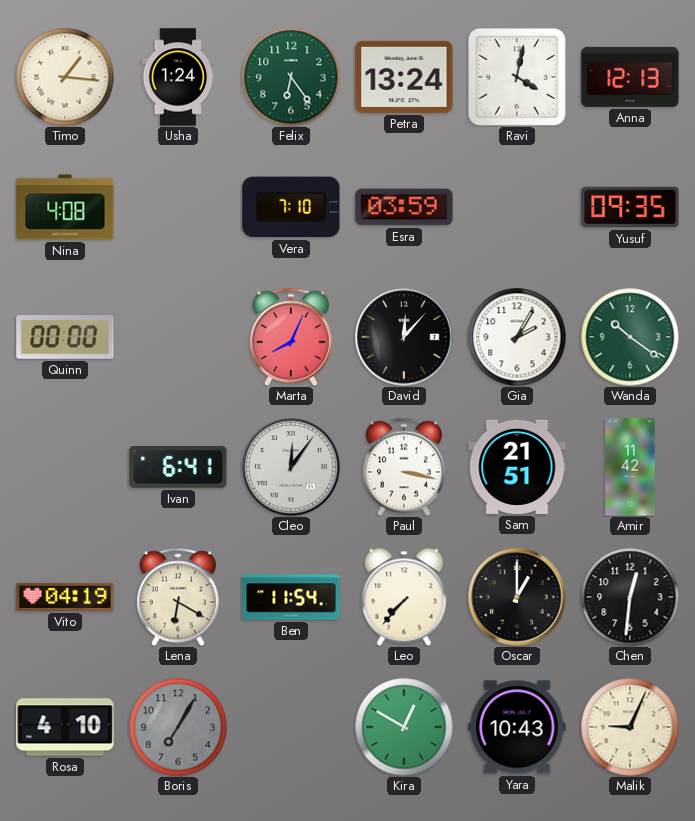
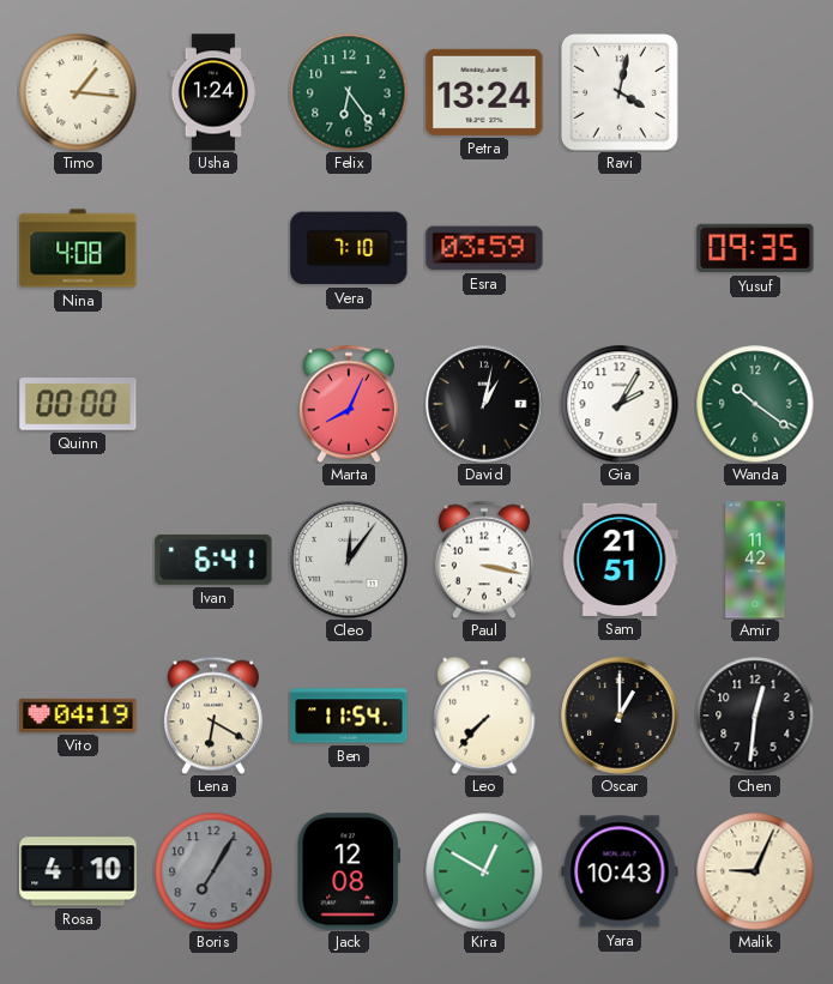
Anna: 12:13 -> none
David: 12:07 -> 1:02
Jack: none -> 12:08
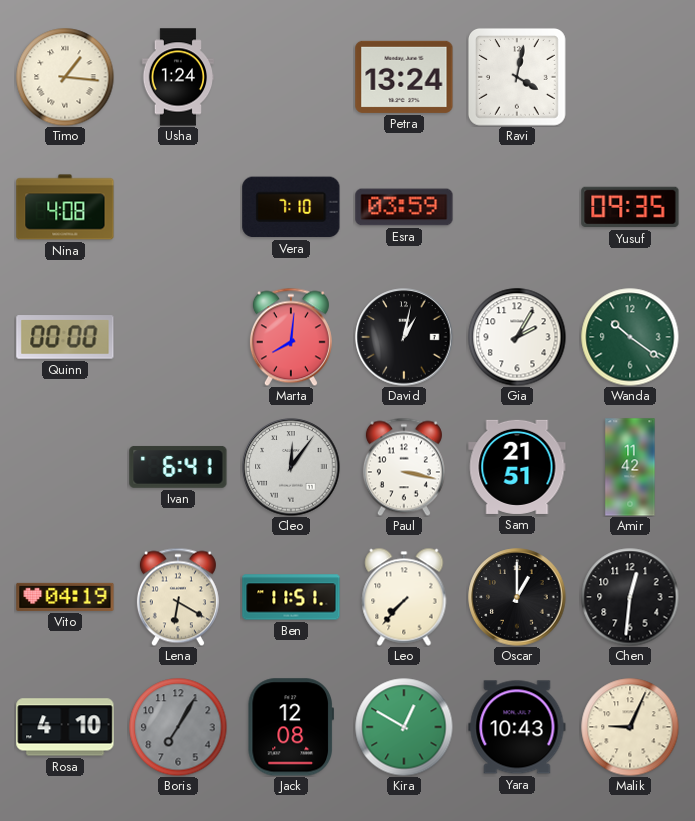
Felix: 6:24 -> none
Marta: 8:04 -> 8:01
Ben: 11:54 -> 11:51
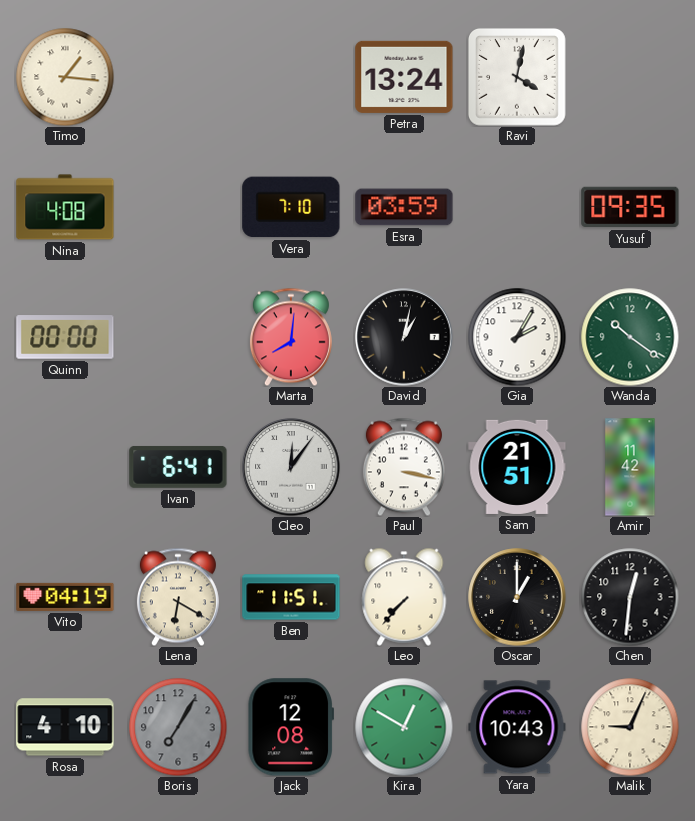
Usha: 1:24 -> none
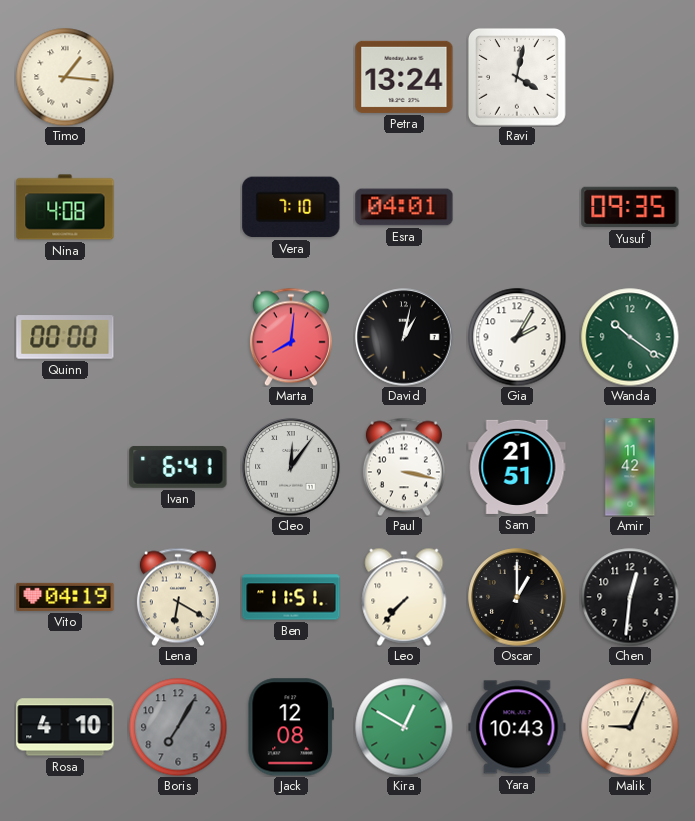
Esra: 03:59 -> 04:01
